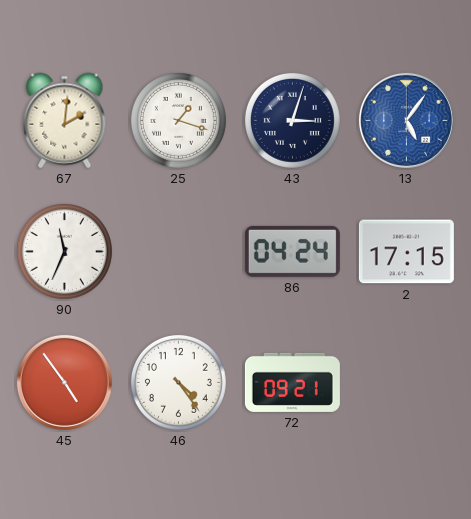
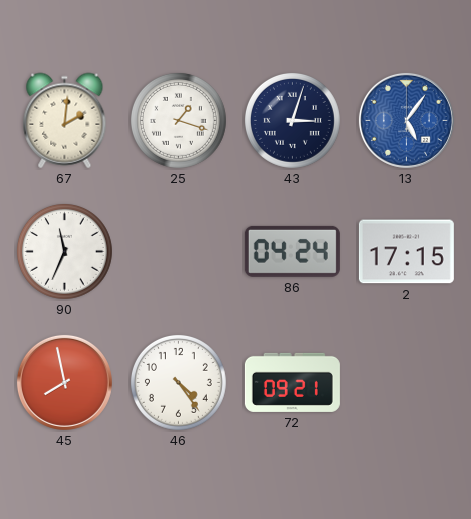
45: 4:54 -> 7:58
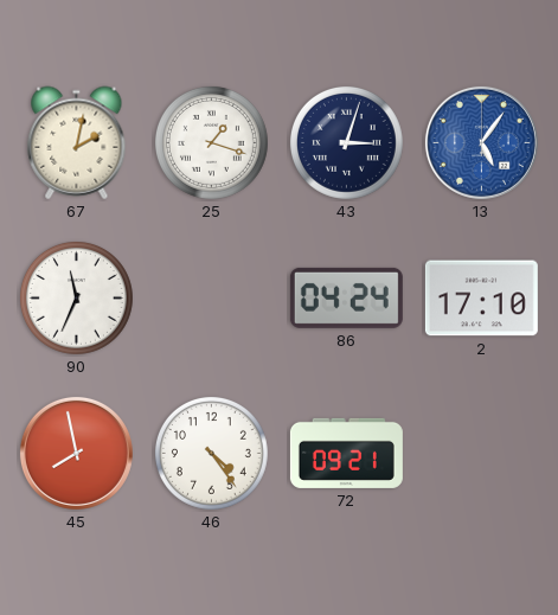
67: 2:01 -> 2:02
2: 17:15 -> 17:10
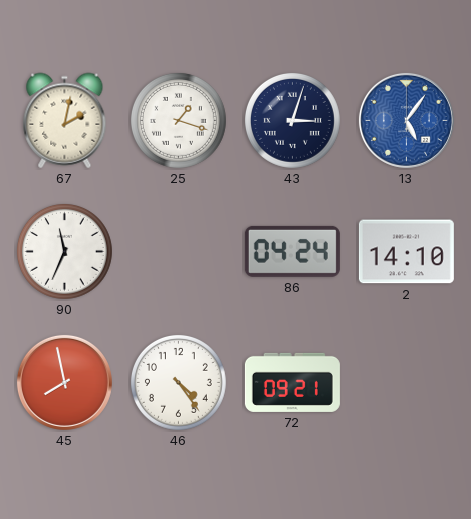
2: 17:10 -> 14:10
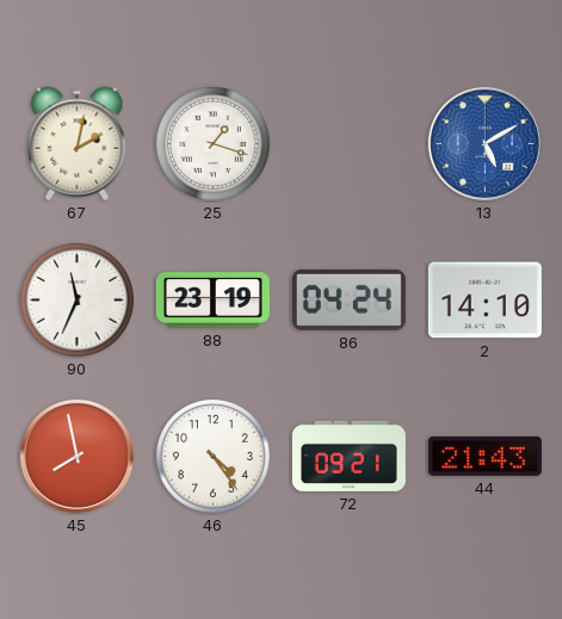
43: 3:03 -> none
13: 5:06 -> 5:10
88: none -> 23:19
44: none -> 21:43
